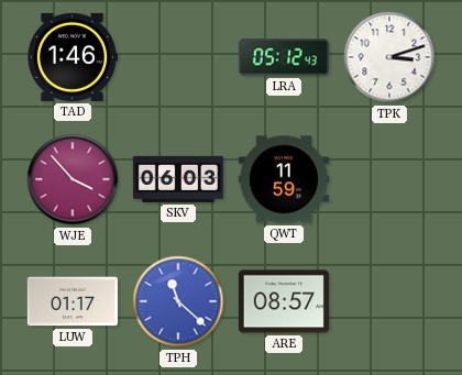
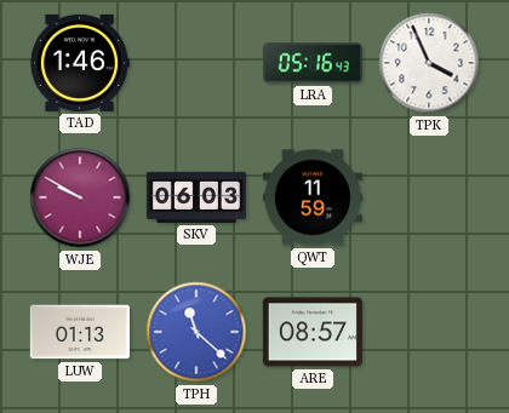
LRA: 05:12 -> 05:16
TPK: 3:12 -> 3:56
WJE: 3:53 -> 9:50
LUW: 01:17 -> 01:13
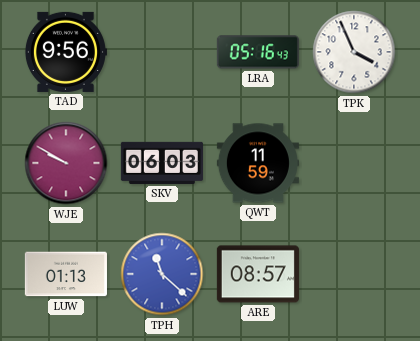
TAD: 1:46 -> 9:56
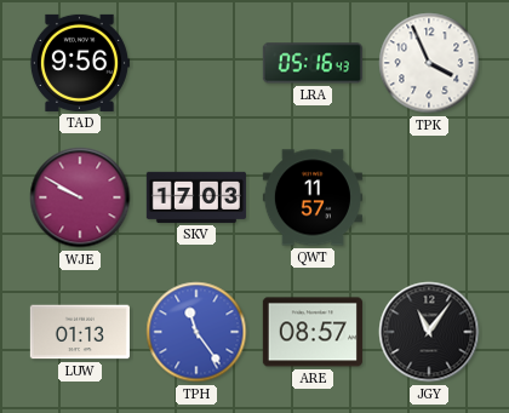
SKV: 06:03 -> 17:03
QWT: 11:59 -> 11:57
TPH: 11:22 -> 11:24
JGY: none -> 11:06
